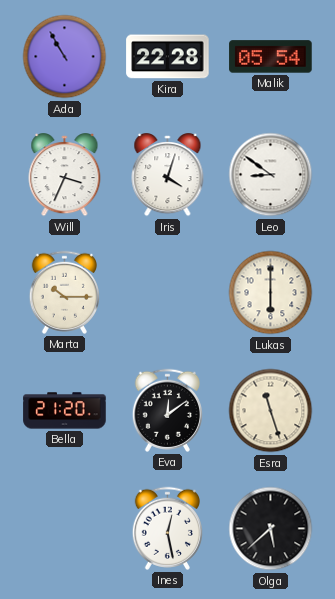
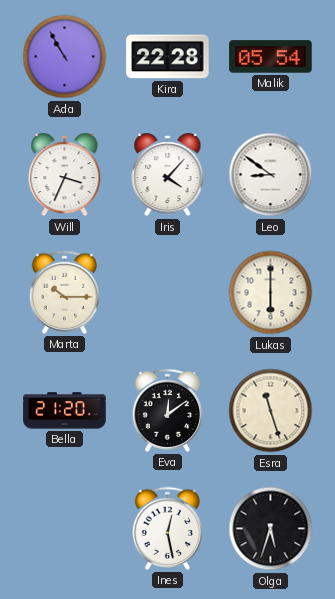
Iris: 4:03 -> 4:07
Olga: 5:38 -> 5:33
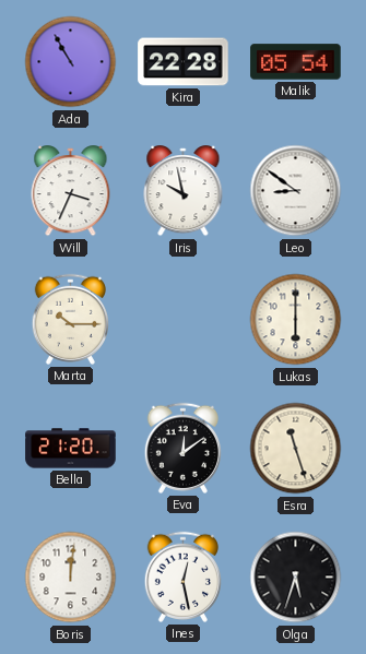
Iris: 4:07 -> 9:58
Boris: none -> 12:01
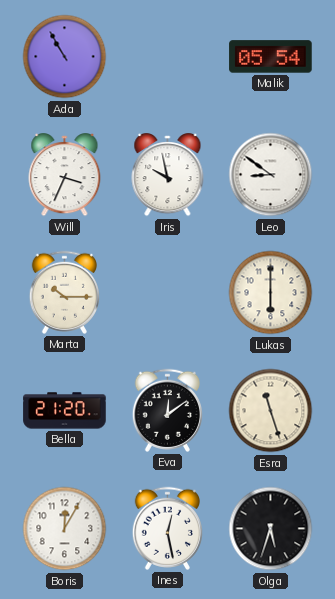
Kira: 22:28 -> none
Boris: 12:01 -> 12:05
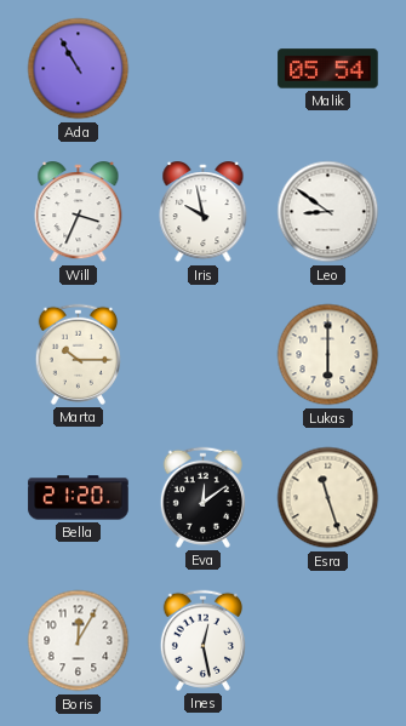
Olga: 5:33 -> none
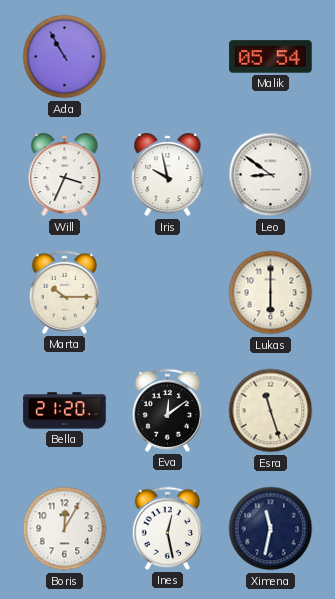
Ximena: none -> 11:32
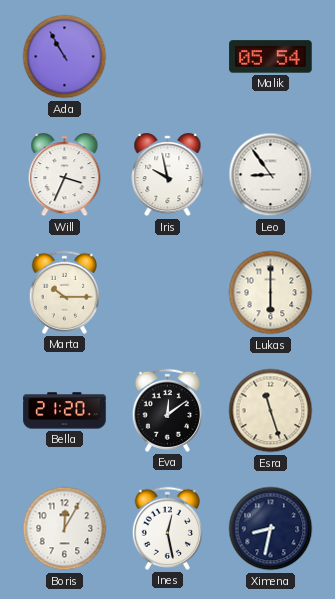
Leo: 8:51 -> 8:54
Ximena: 11:32 -> 8:32
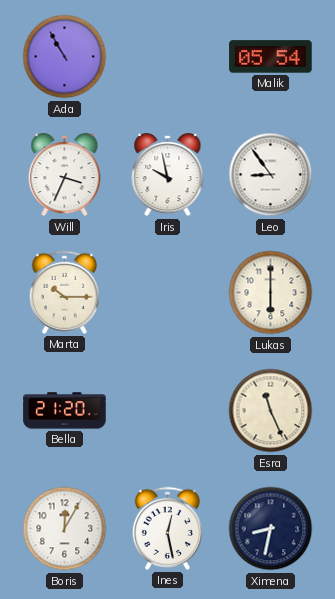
Eva: 12:09 -> none
Esra: 11:27 -> 11:26
